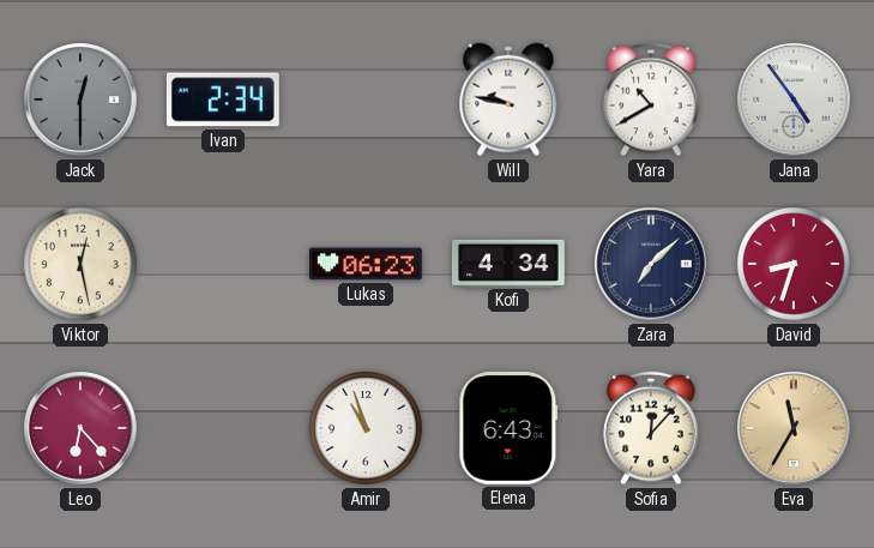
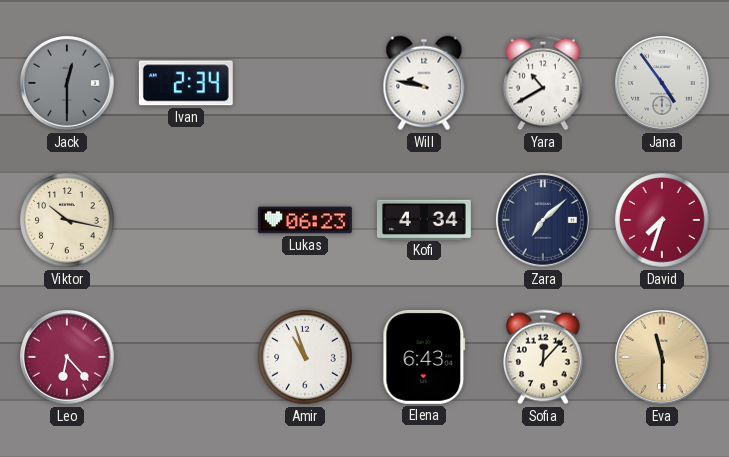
Viktor: 12:28 -> 10:17
David: 8:33 -> 7:33
Eva: 11:35 -> 11:30
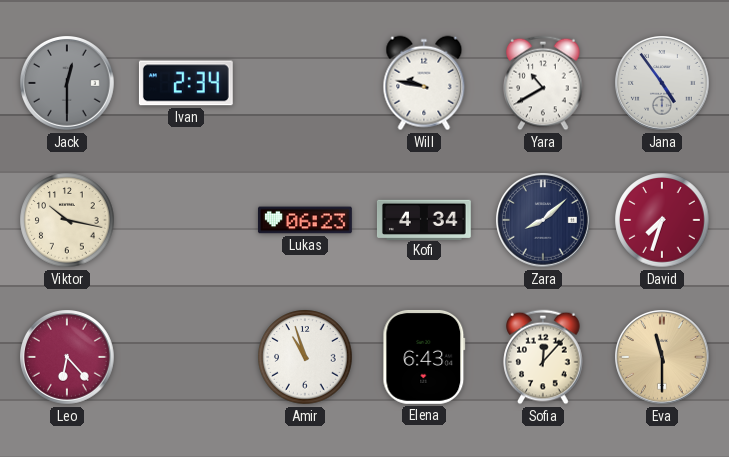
Zara: 7:08 -> 8:08
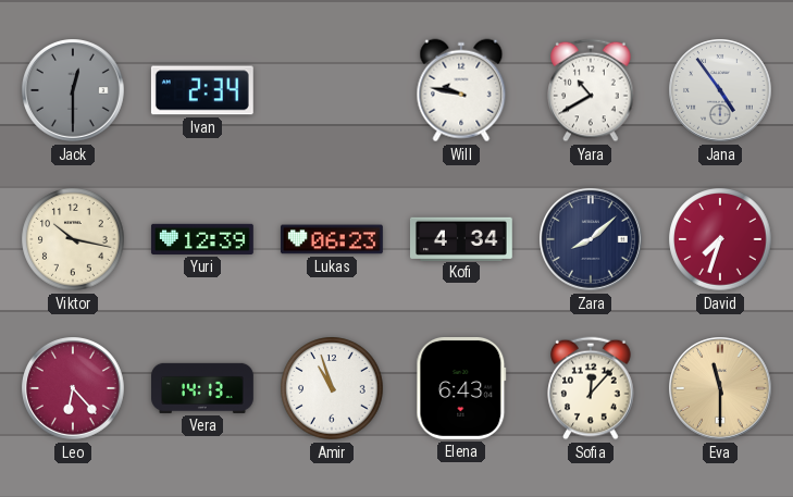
Yuri: none -> 12:39
Vera: none -> 14:13
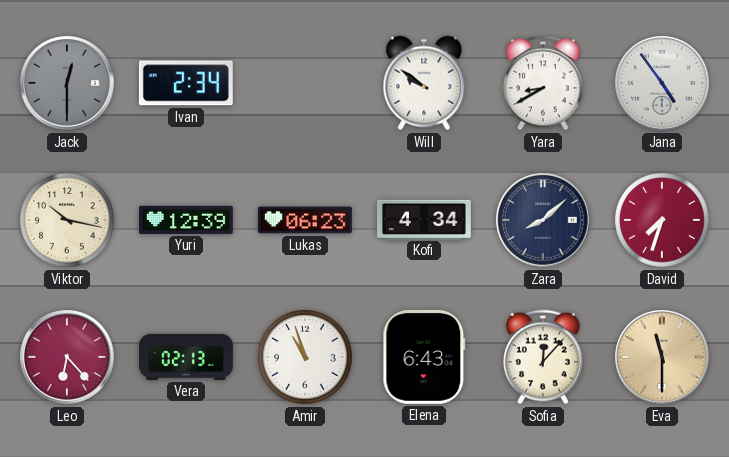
Will: 9:47 -> 9:51
Yara: 10:40 -> 8:40
Vera: 14:13 -> 02:13
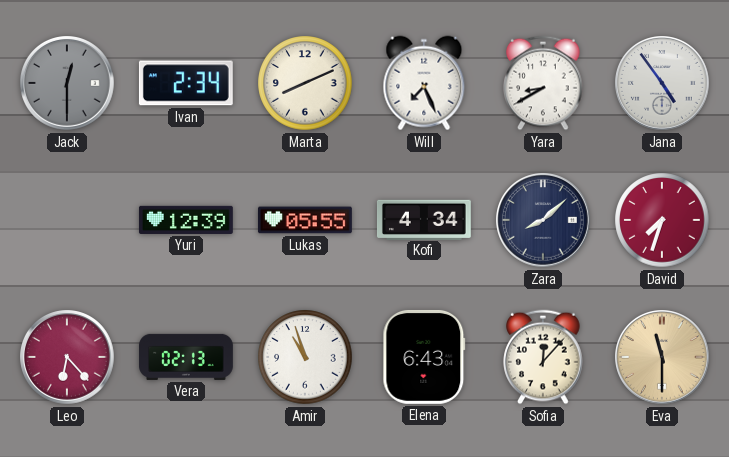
Marta: none -> 8:11
Will: 9:51 -> 7:26
Viktor: 10:17 -> none
Lukas: 06:23 -> 05:55
